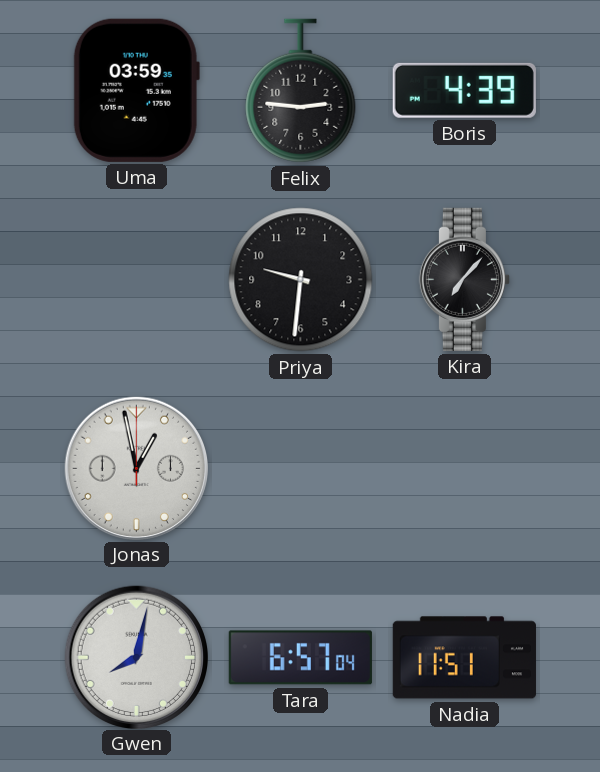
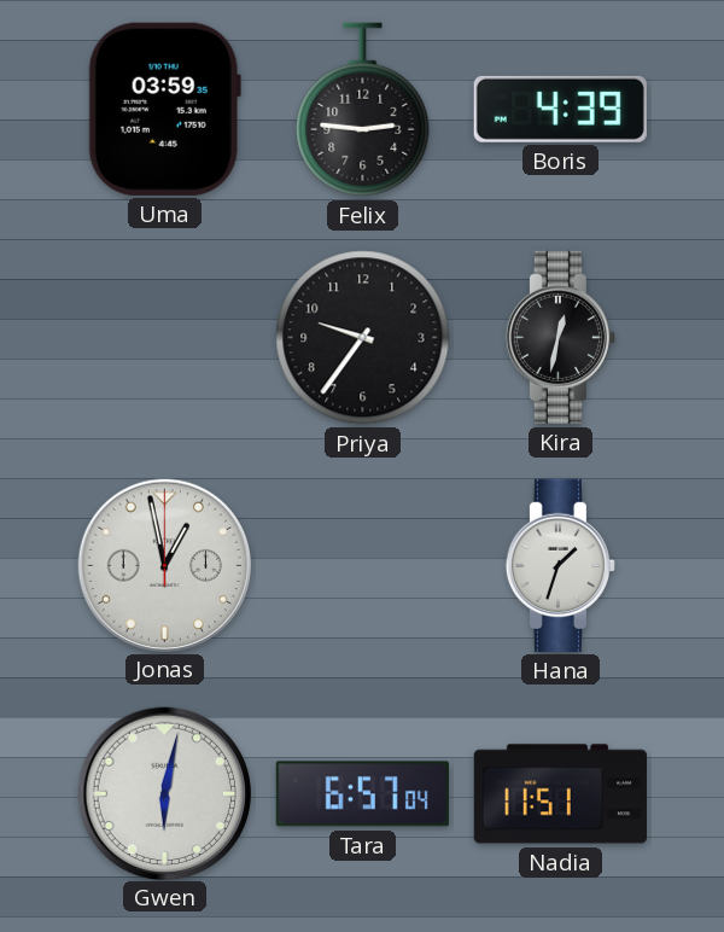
Priya: 9:31 -> 9:36
Kira: 7:07 -> 12:32
Hana: none -> 1:33
Gwen: 8:02 -> 6:02
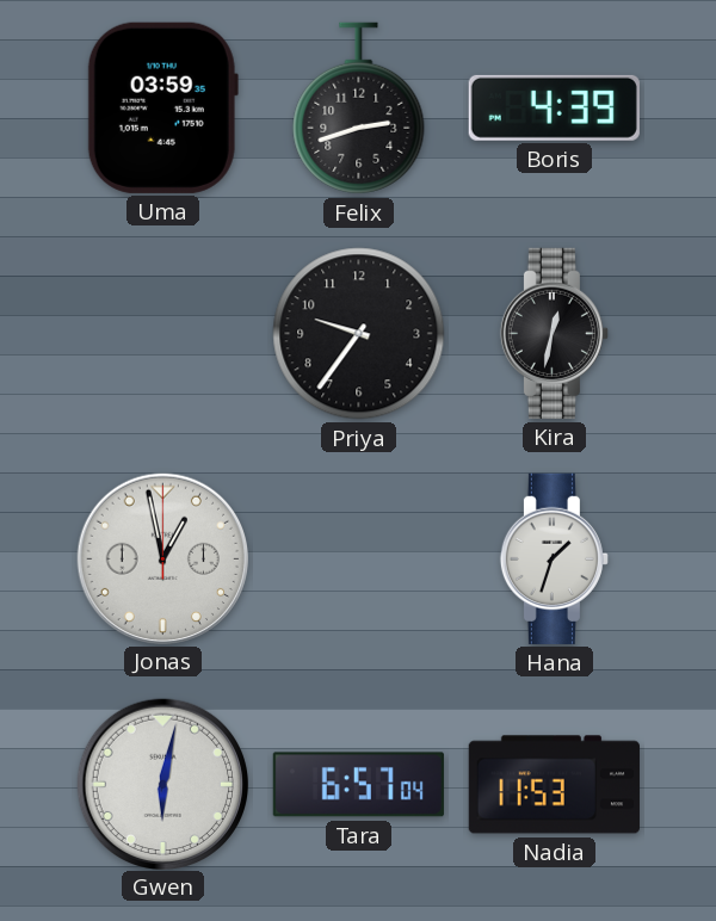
Felix: 2:46 -> 2:42
Nadia: 11:51 -> 11:53
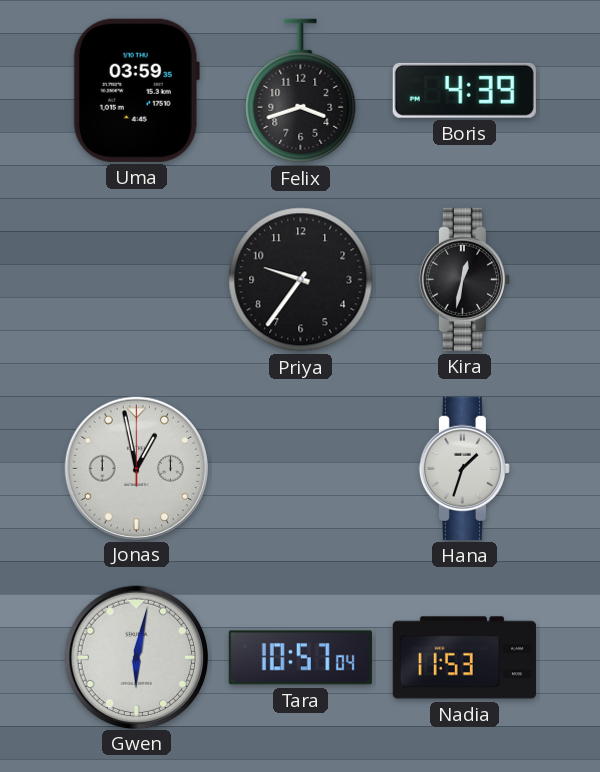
Felix: 2:42 -> 3:42
Tara: 6:57 -> 10:57
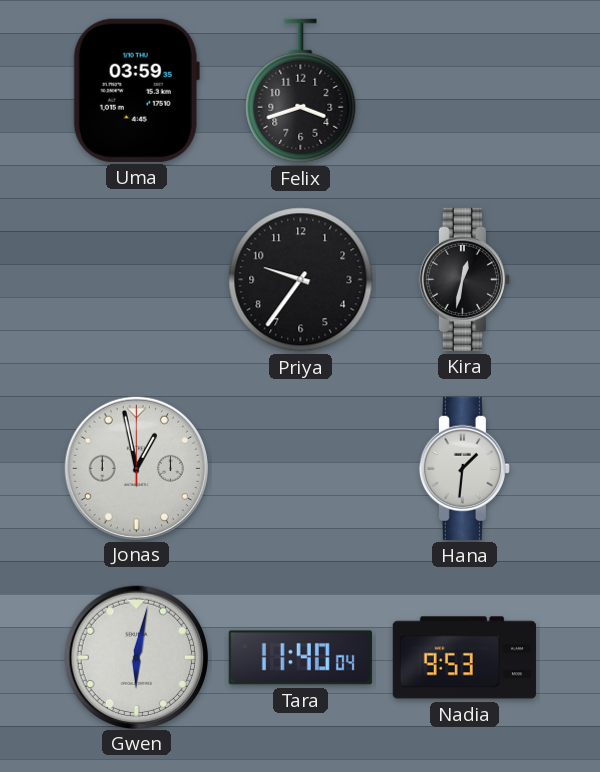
Boris: 4:39 -> none
Hana: 1:33 -> 1:31
Tara: 10:57 -> 11:40
Nadia: 11:53 -> 9:53
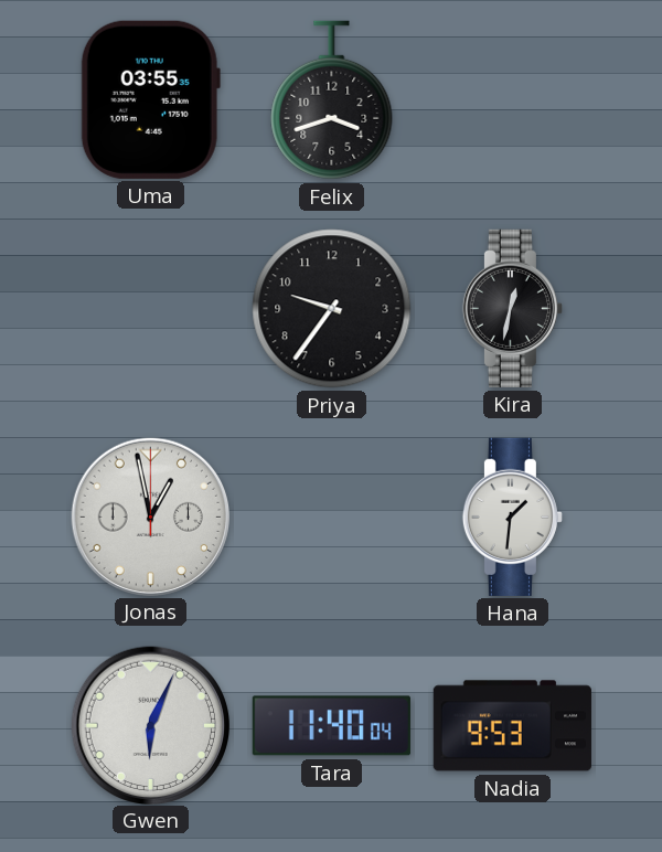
Uma: 03:59 -> 03:55
Gwen: 6:02 -> 6:04
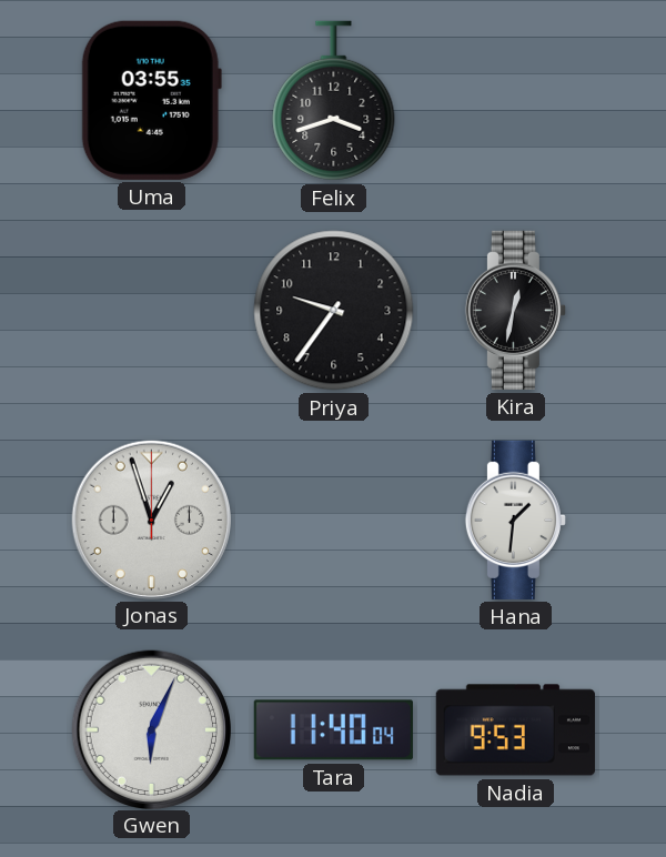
Jonas: 12:58 -> 12:57
